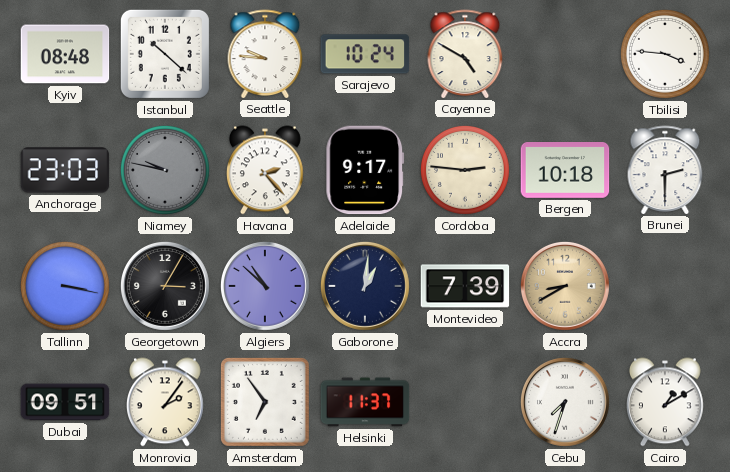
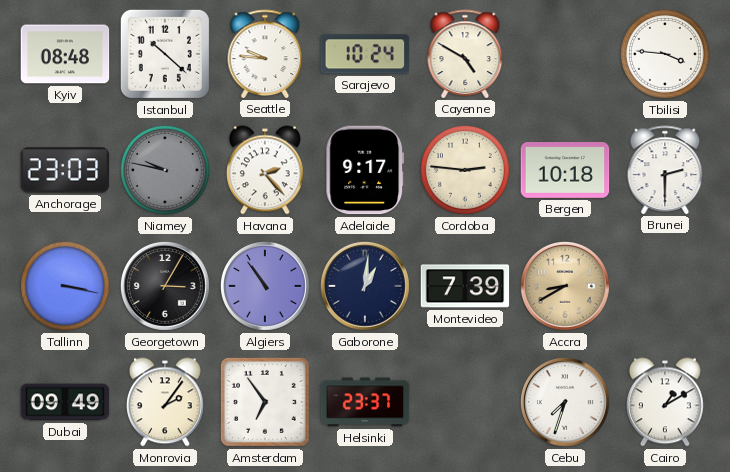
Algiers: 10:52 -> 10:54
Dubai: 09:51 -> 09:49
Helsinki: 11:37 -> 23:37
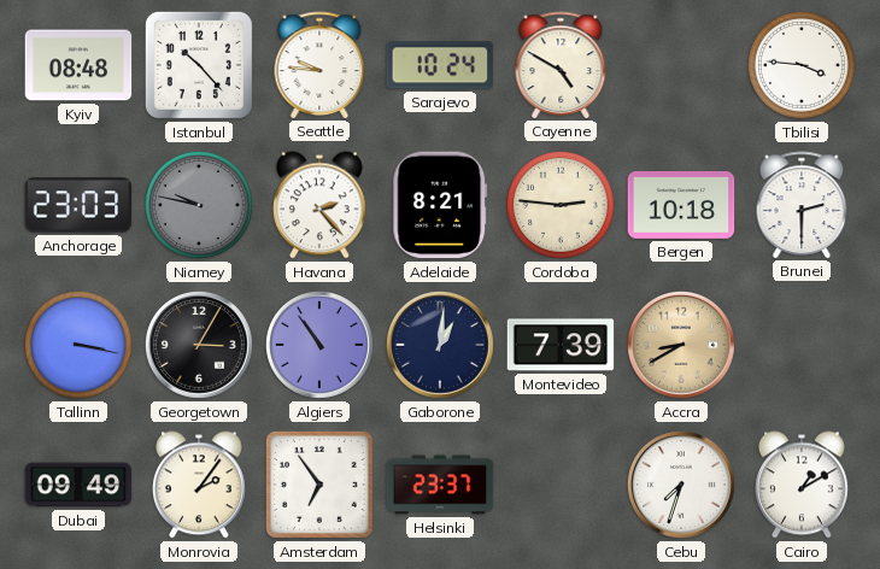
Istanbul: 10:22 -> 10:23
Adelaide: 9:17 -> 8:21
